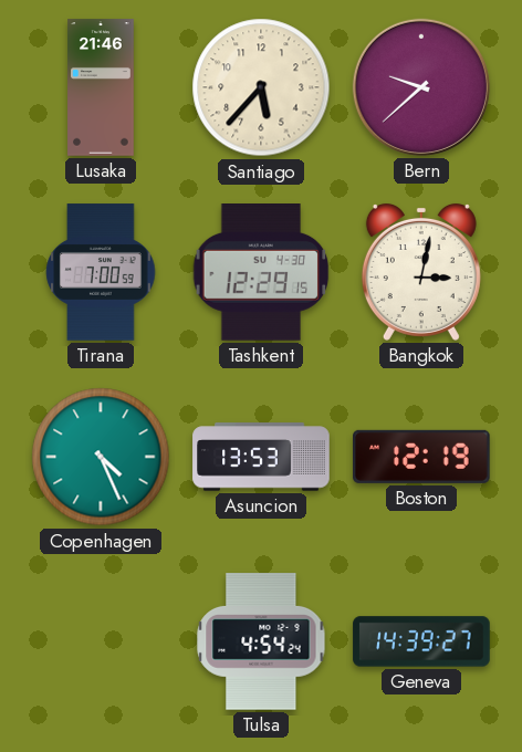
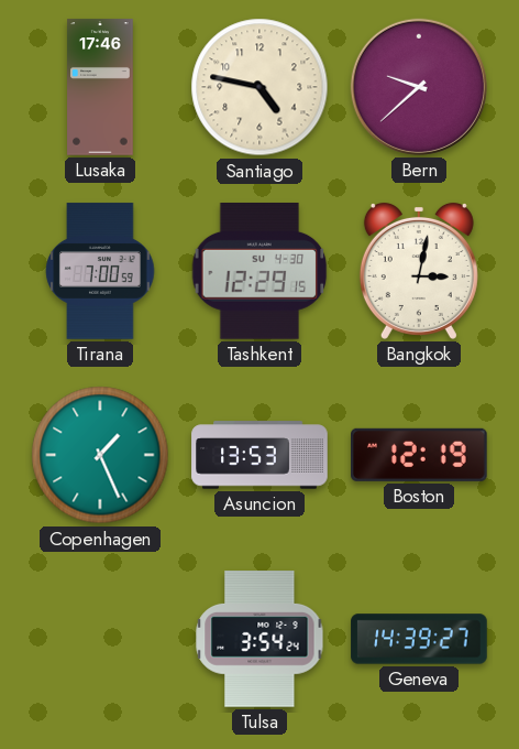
Lusaka: 21:46 -> 17:46
Santiago: 5:37 -> 4:47
Copenhagen: 4:26 -> 1:26
Tulsa: 4:54 -> 3:54
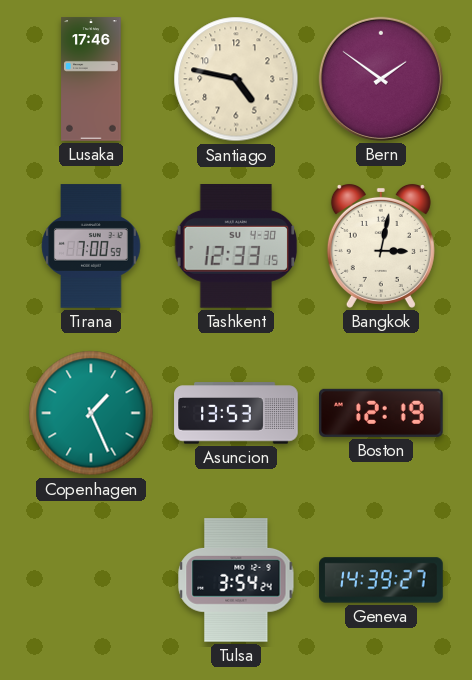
Bern: 9:38 -> 1:51
Tashkent: 12:29 -> 12:33
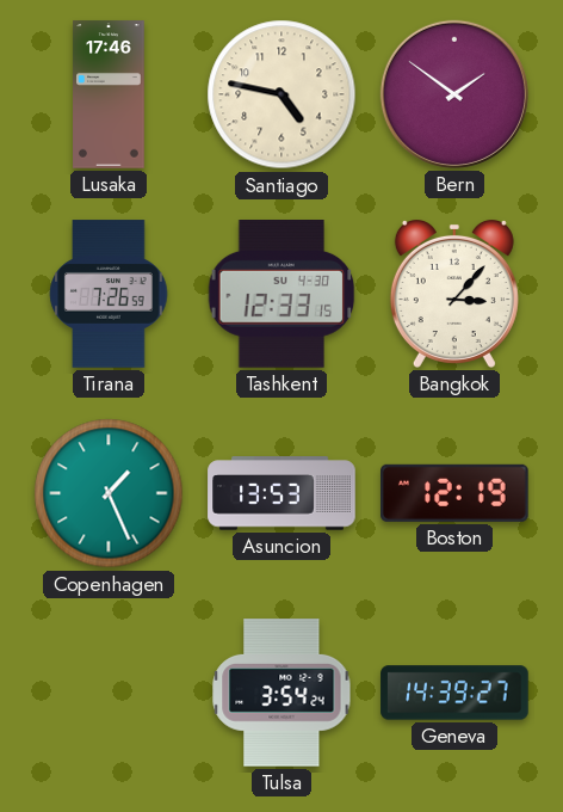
Tirana: 7:00 -> 7:26
Bangkok: 3:02 -> 3:07
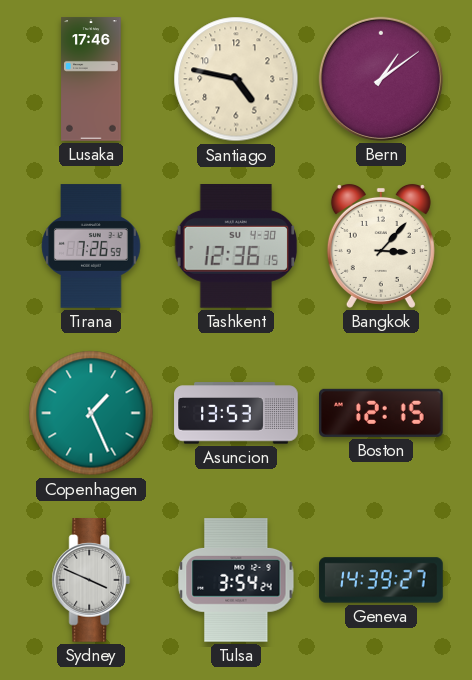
Bern: 1:51 -> 1:09
Tashkent: 12:33 -> 12:36
Boston: 12:19 -> 12:15
Sydney: none -> 3:49
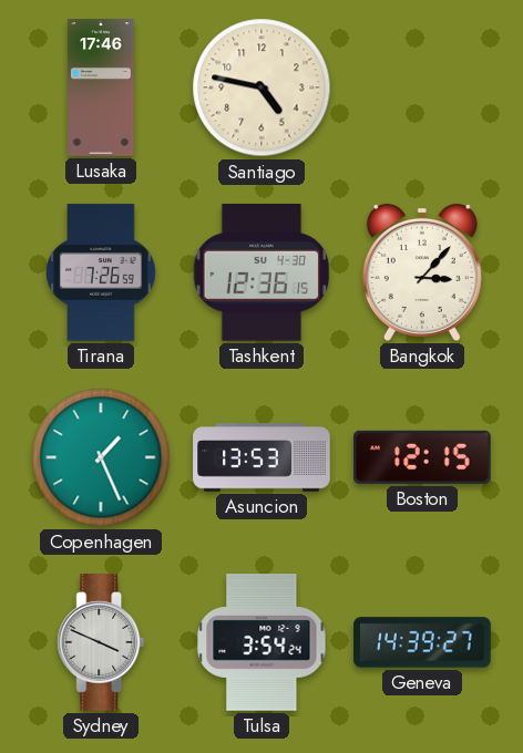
Bern: 1:09 -> none
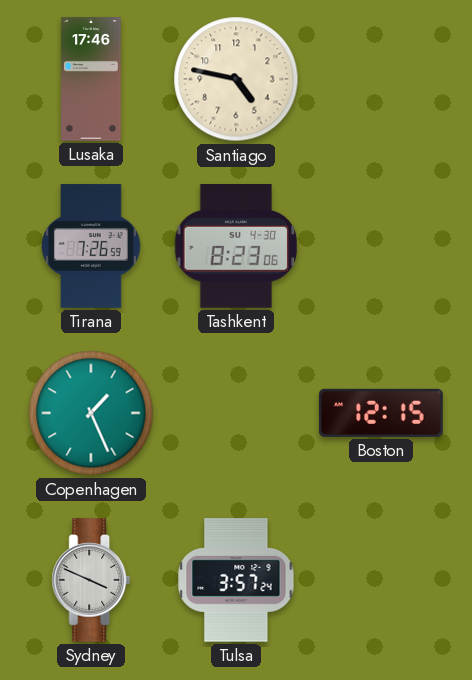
Tashkent: 12:36 -> 8:23
Bangkok: 3:07 -> none
Asuncion: 13:53 -> none
Tulsa: 3:54 -> 3:57
Geneva: 14:39 -> none
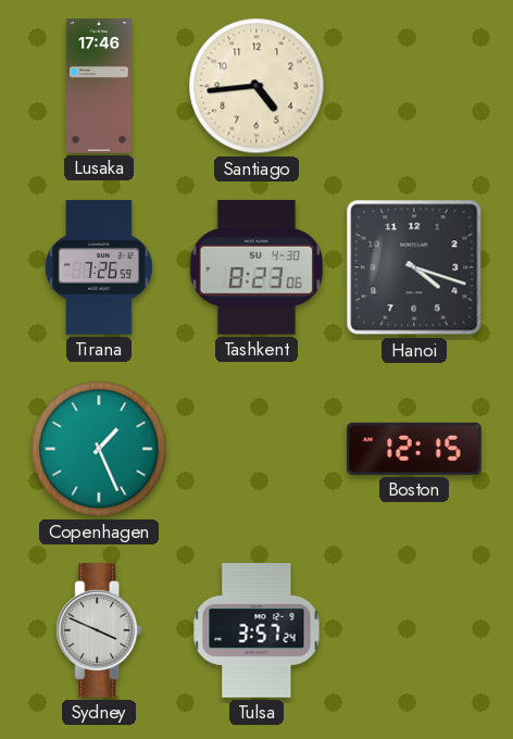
Santiago: 4:47 -> 4:44
Hanoi: none -> 4:18
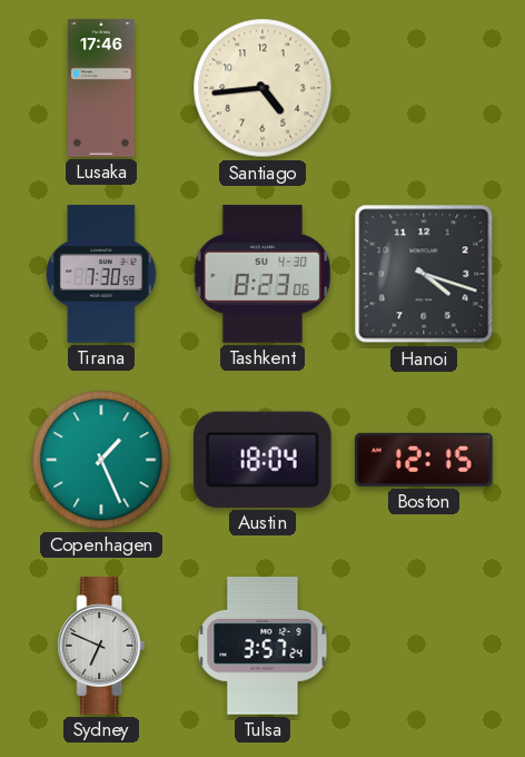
Tirana: 7:26 -> 7:30
Austin: none -> 18:04
Sydney: 3:49 -> 6:49
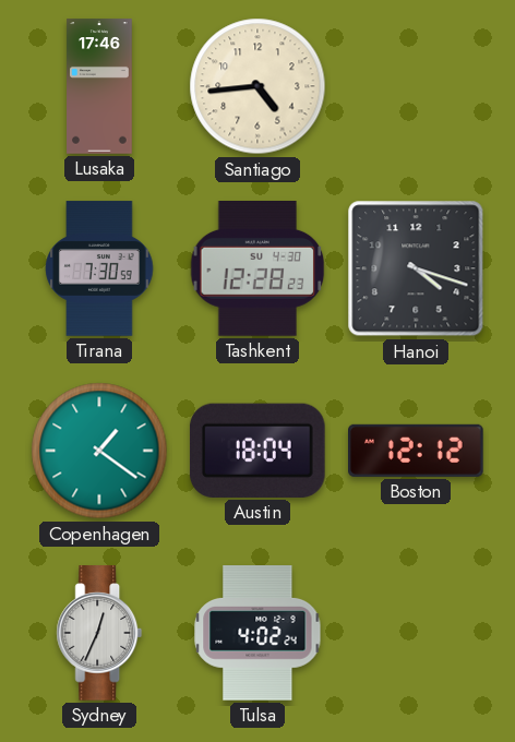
Tashkent: 8:23 -> 12:28
Copenhagen: 1:26 -> 1:21
Boston: 12:15 -> 12:12
Sydney: 6:49 -> 12:34
Tulsa: 3:57 -> 4:02
